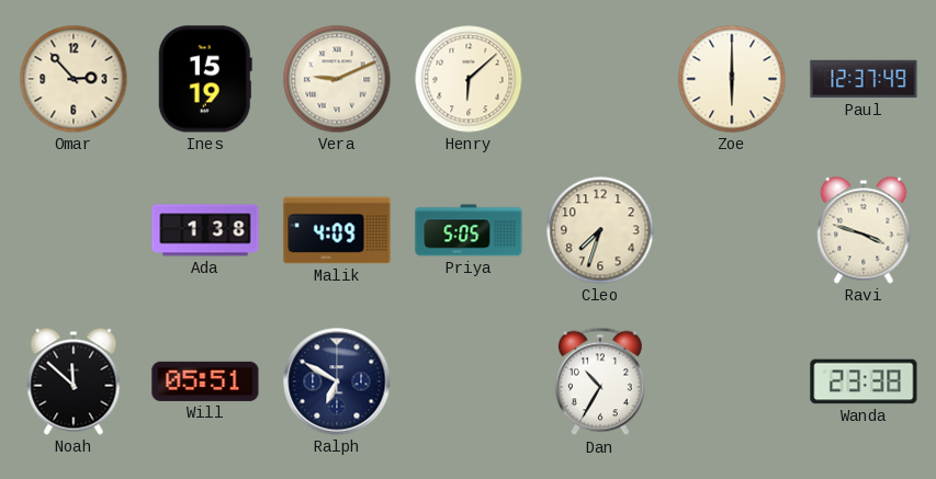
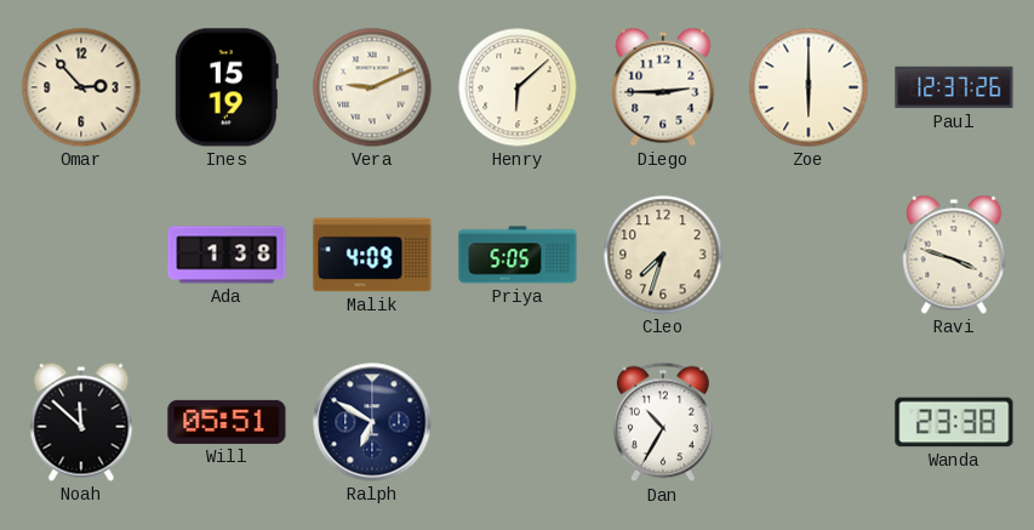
Diego: none -> 2:45
Paul: 12:37:49 -> 12:37:26
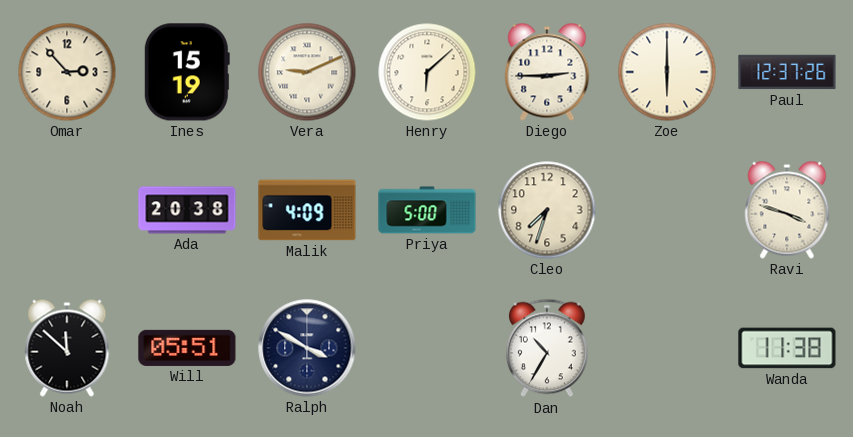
Ada: 1:38 -> 20:38
Priya: 5:05 -> 5:00
Ralph: 6:50 -> 3:50
Wanda: 23:38 -> 11:38
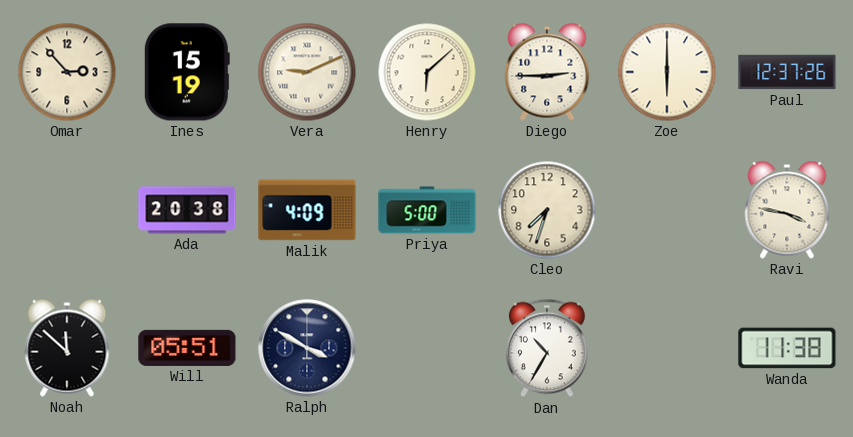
Ravi: 3:48 -> 3:47
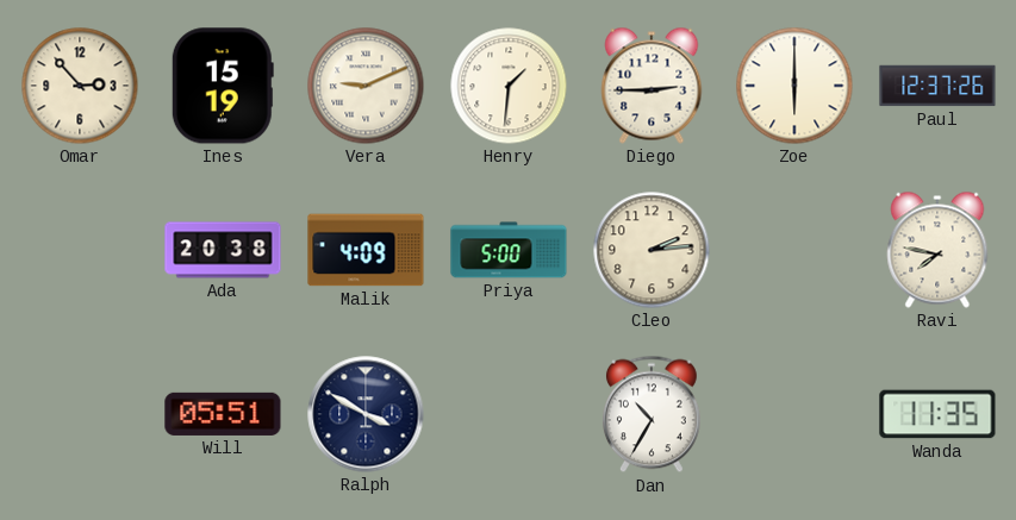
Henry: 6:08 -> 1:31
Cleo: 7:33 -> 2:14
Ravi: 3:47 -> 7:47
Noah: 11:52 -> none
Wanda: 11:38 -> 11:35
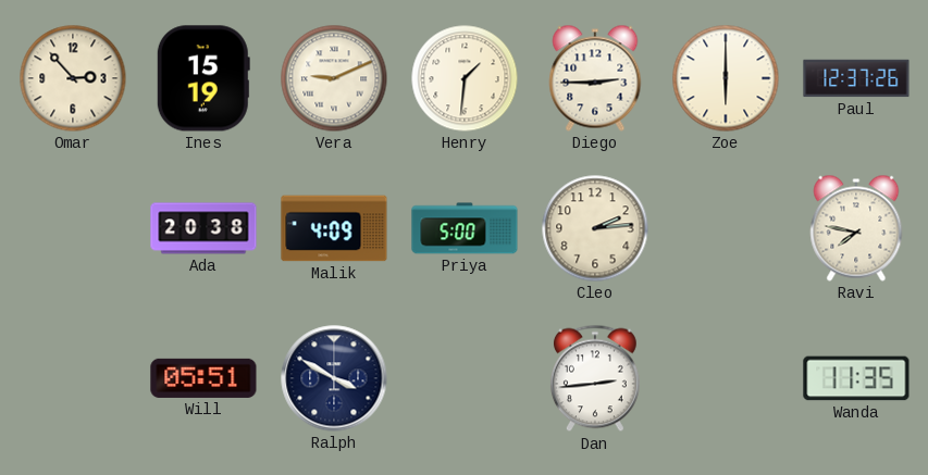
Dan: 10:35 -> 2:44
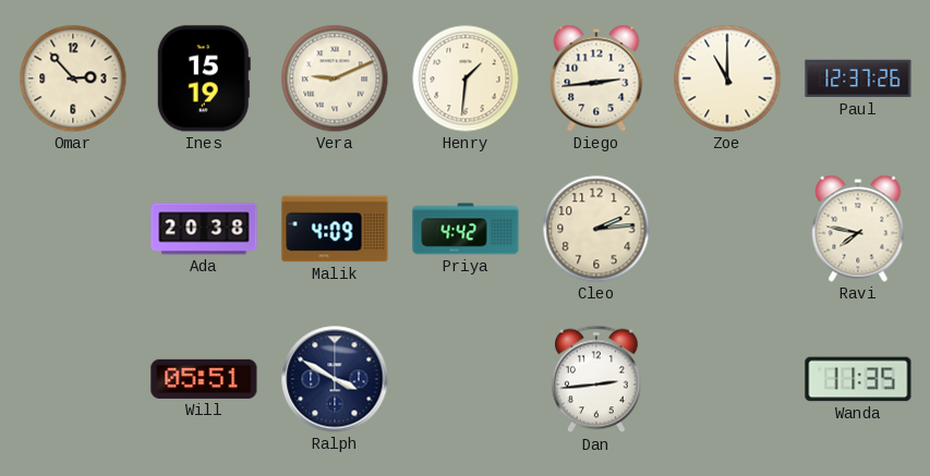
Diego: 2:45 -> 2:44
Zoe: 6:00 -> 11:00
Priya: 5:00 -> 4:42
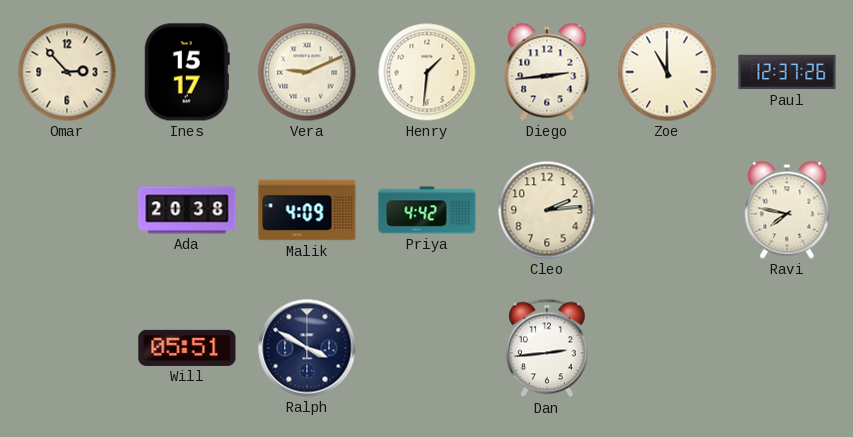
Ines: 15:19 -> 15:17
Wanda: 11:35 -> none
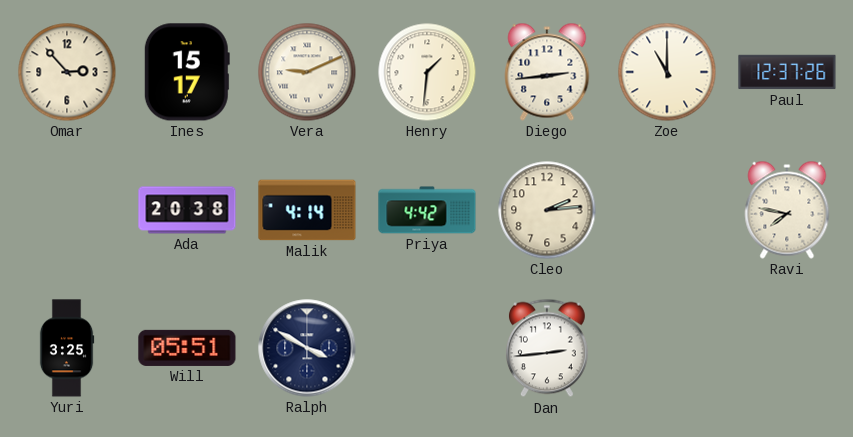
Malik: 4:09 -> 4:14
Yuri: none -> 3:25
